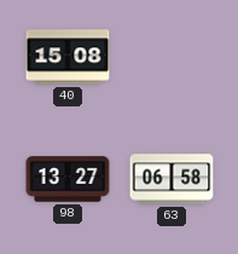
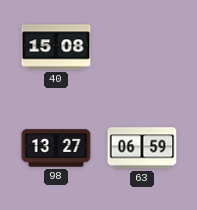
63: 06:58 -> 06:59
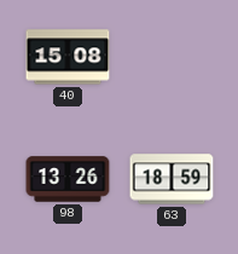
98: 13:27 -> 13:26
63: 06:59 -> 18:59
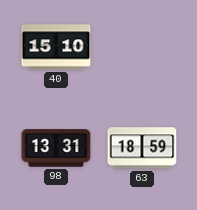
40: 15:08 -> 15:10
98: 13:26 -> 13:31
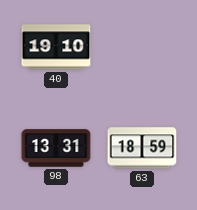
40: 15:10 -> 19:10
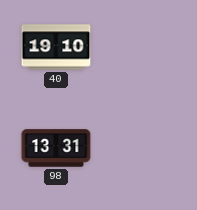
63: 18:59 -> none
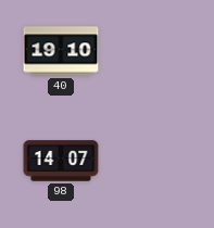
98: 13:31 -> 14:07
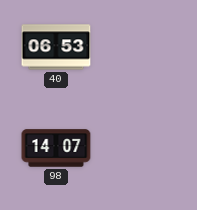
40: 19:10 -> 06:53
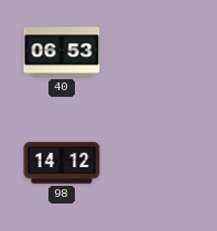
98: 14:07 -> 14:12
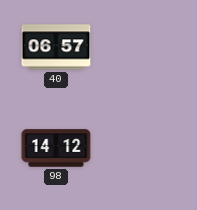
40: 06:53 -> 06:57
